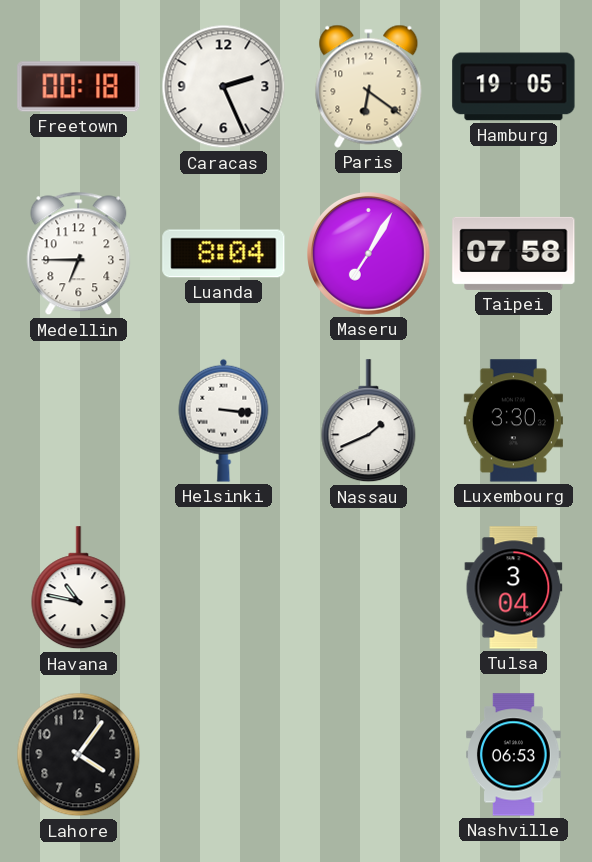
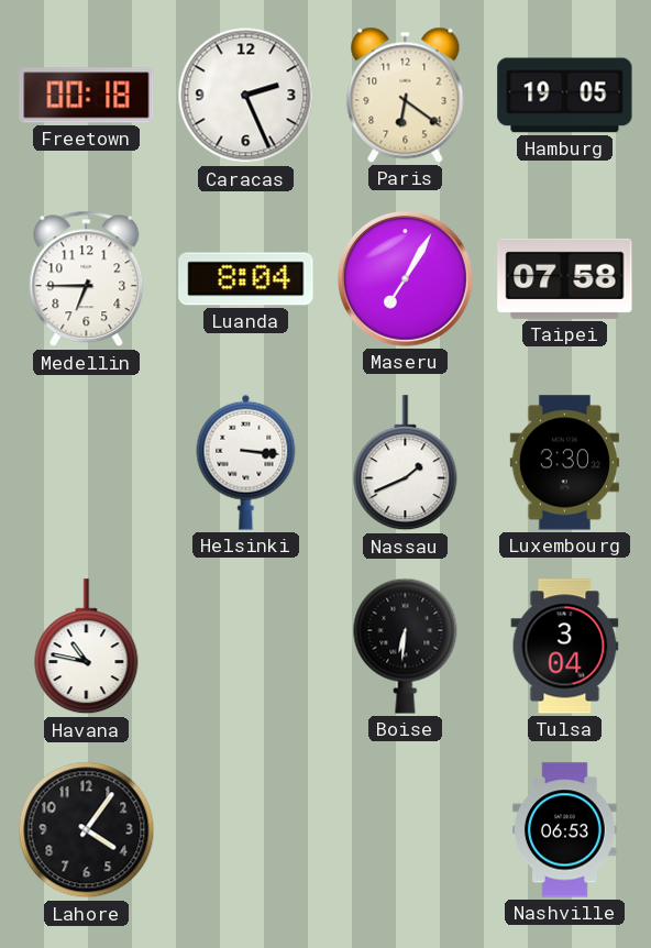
Boise: none -> 6:31
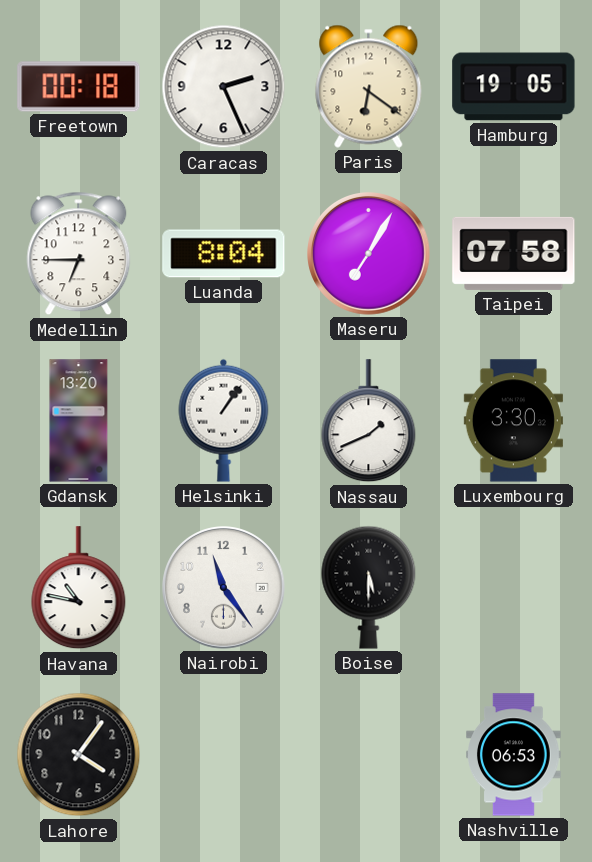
Gdansk: none -> 13:20
Helsinki: 3:16 -> 1:06
Nairobi: none -> 11:24
Boise: 6:31 -> 5:30
Tulsa: 3:04 -> none
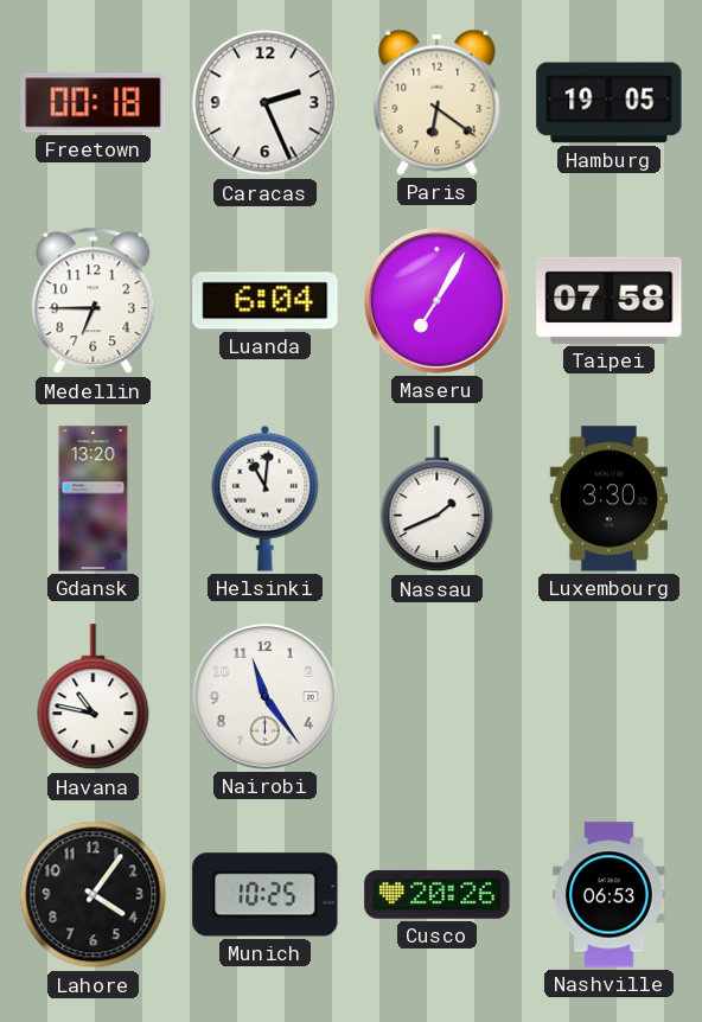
Luanda: 8:04 -> 6:04
Helsinki: 1:06 -> 11:01
Boise: 5:30 -> none
Munich: none -> 10:25
Cusco: none -> 20:26
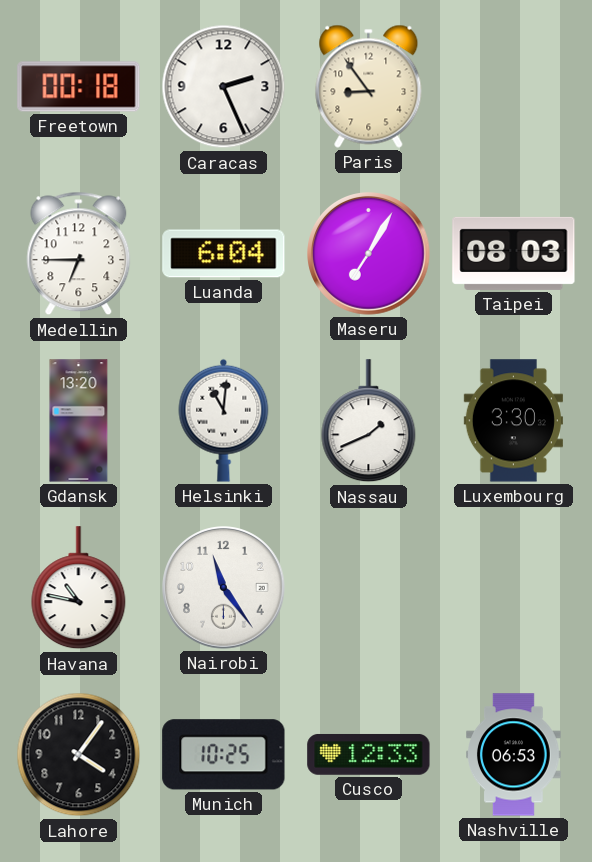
Paris: 6:21 -> 8:54
Hamburg: 19:05 -> none
Taipei: 07:58 -> 08:03
Cusco: 20:26 -> 12:33
